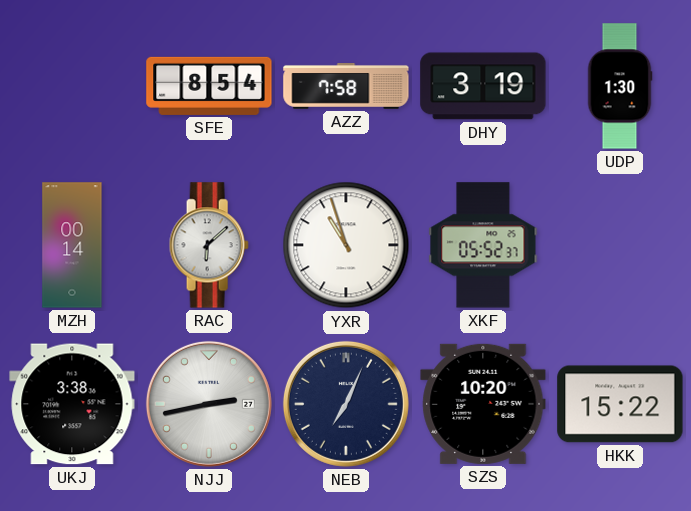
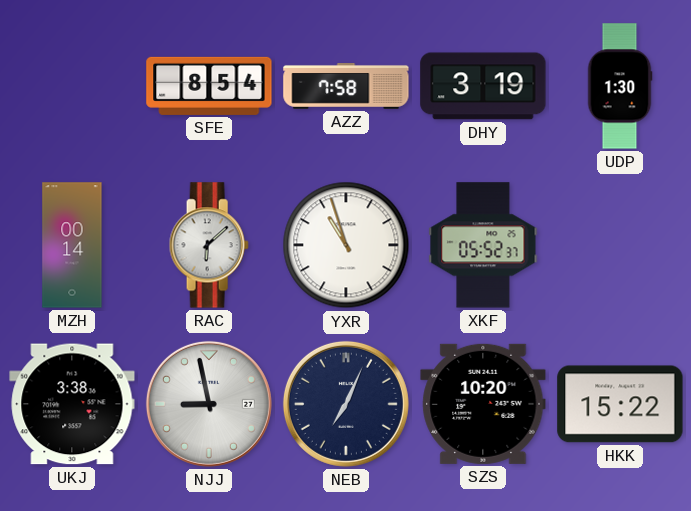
NJJ: 2:43 -> 8:58
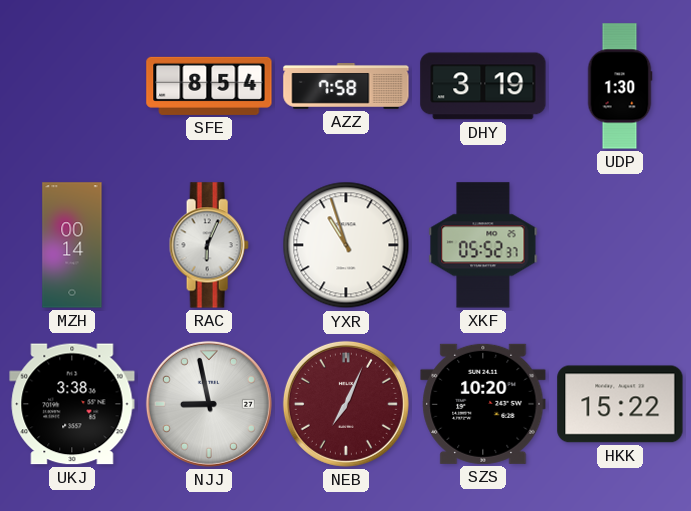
RAC: 6:08 -> 6:04
NEB dial: navy -> burgundy
